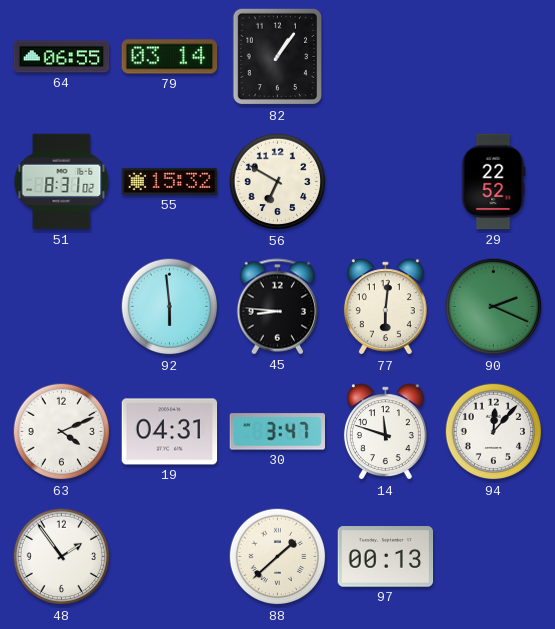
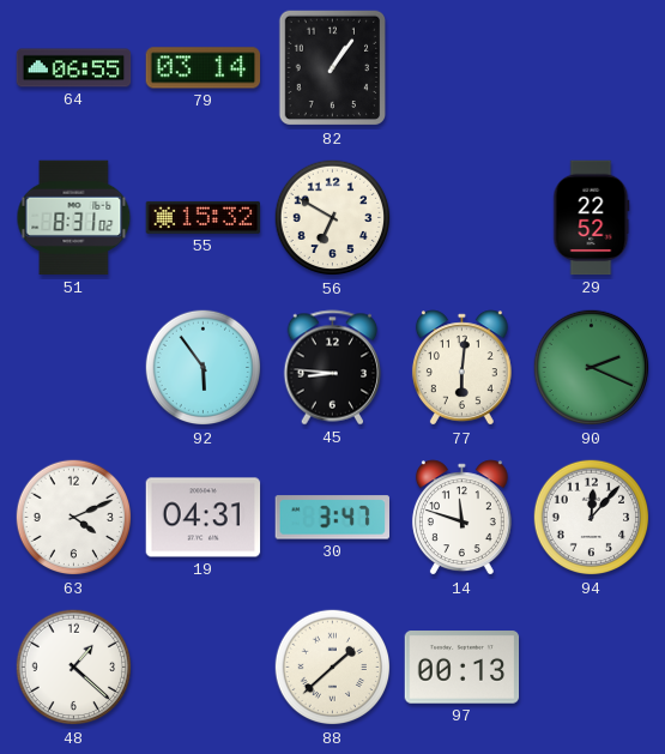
92: 5:59 -> 5:54
48: 1:54 -> 1:22
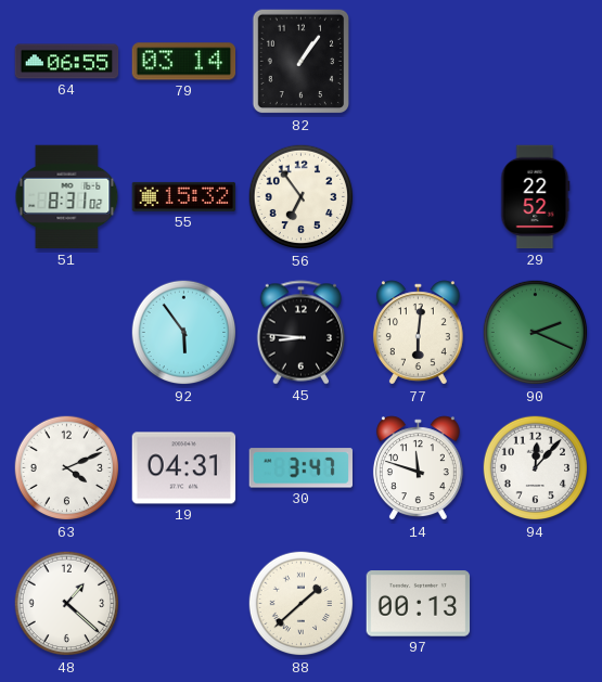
56: 6:50 -> 6:54
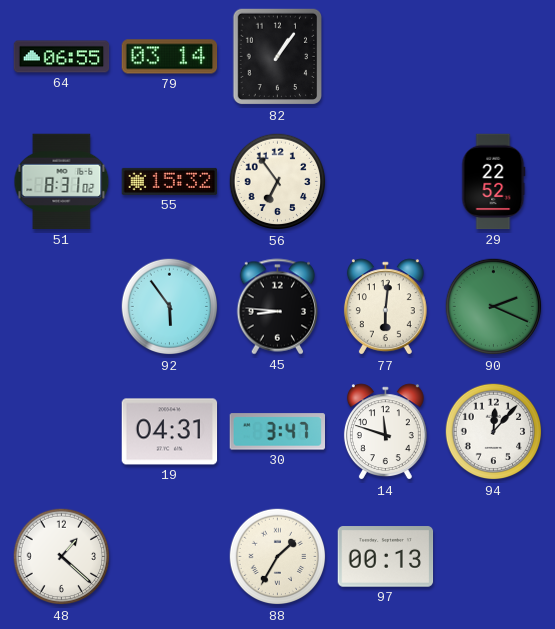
63: 4:11 -> none
88: 1:38 -> 1:35
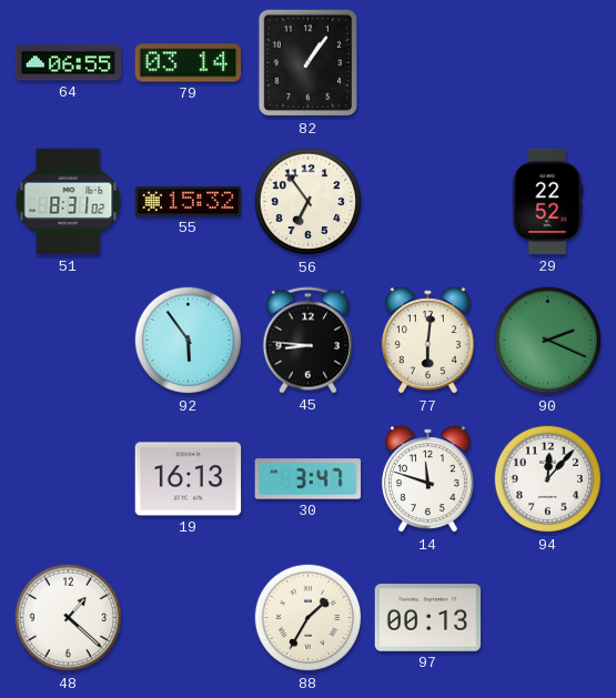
19: 04:31 -> 16:13
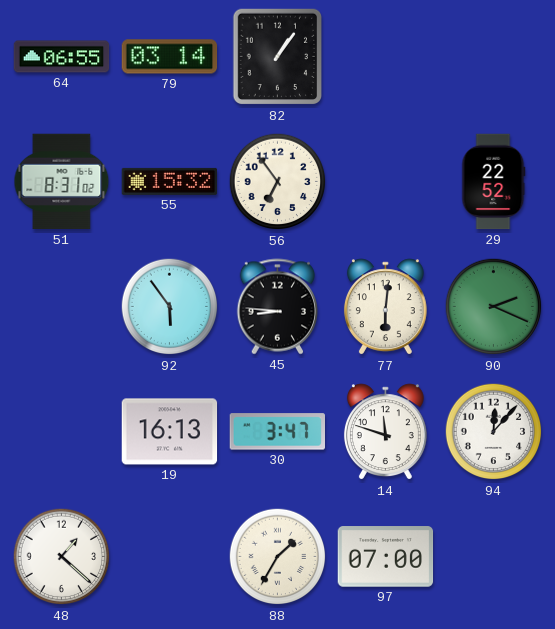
97: 00:13 -> 07:00
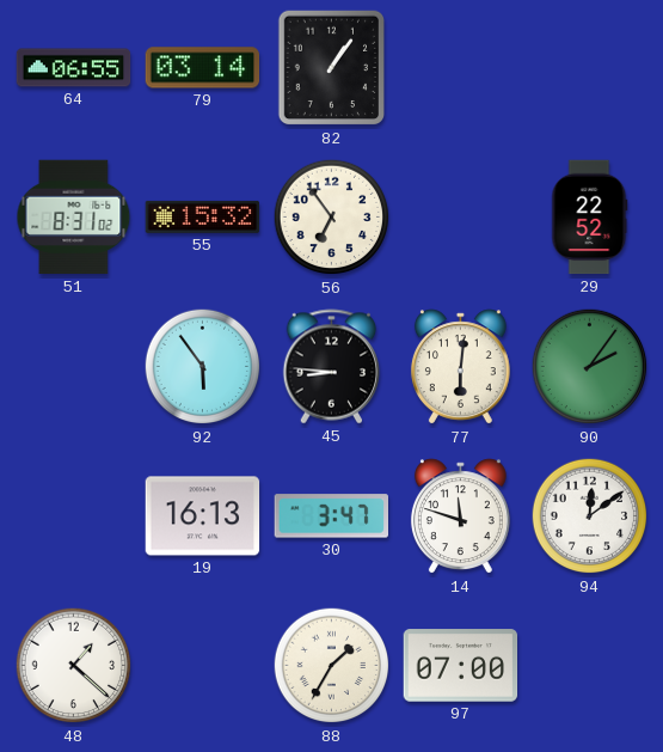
90: 2:19 -> 2:06
94: 12:07 -> 12:09
